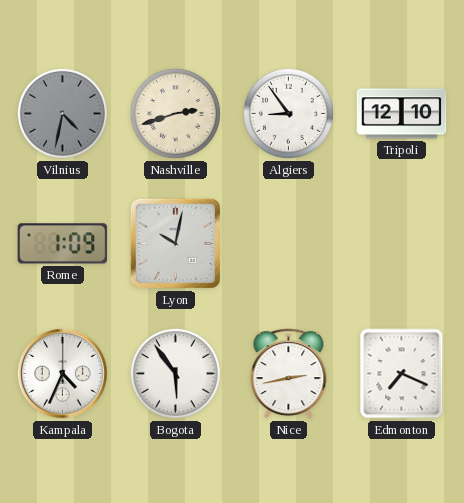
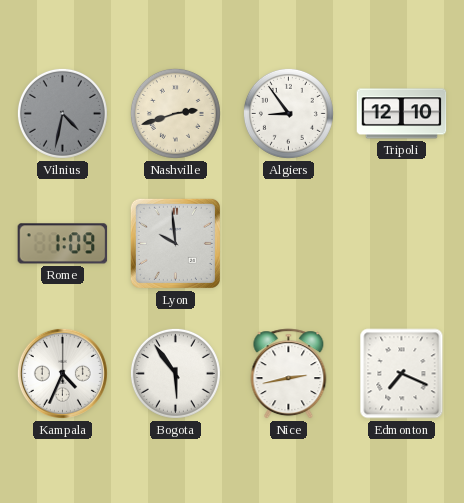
Lyon: 10:02 -> 9:59
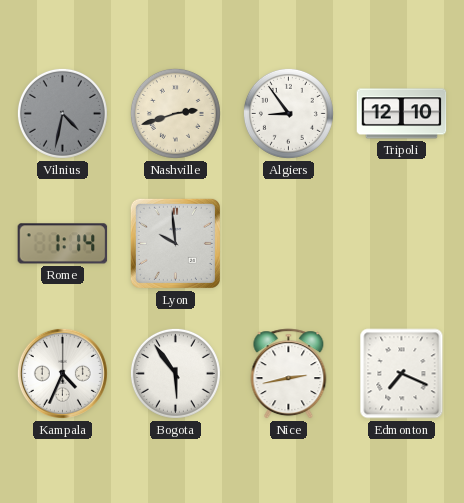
Rome: 1:09 -> 1:14
